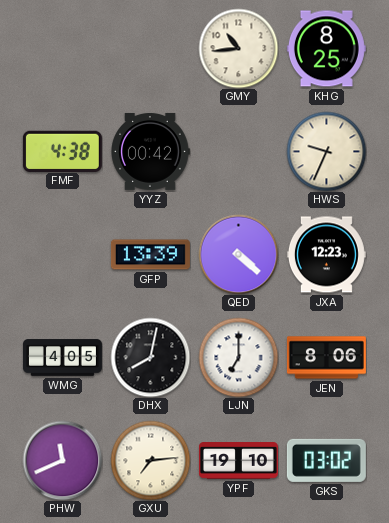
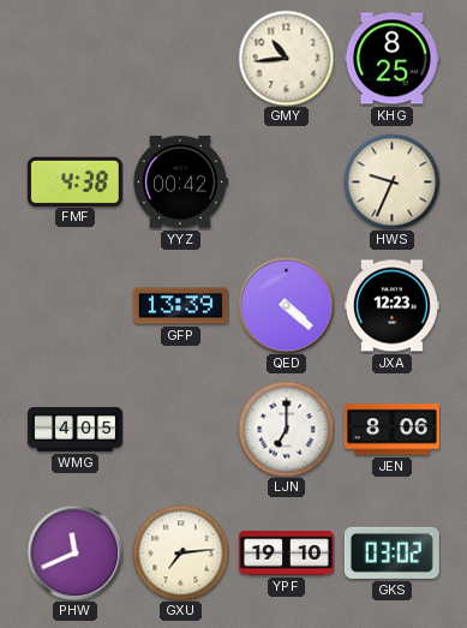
DHX: 8:02 -> none
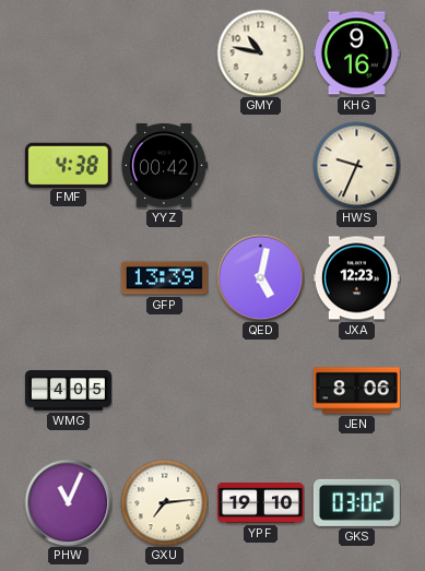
GMY: 10:44 -> 10:47
KHG: 8:25 -> 9:16
QED: 4:22 -> 5:02
LJN: 7:00 -> none
PHW: 11:41 -> 11:04
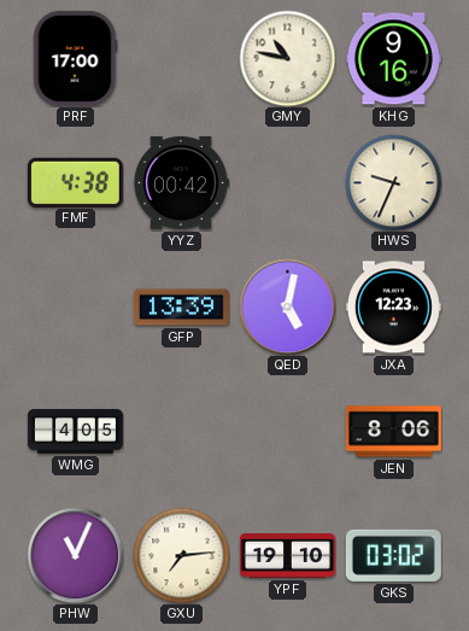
PRF: none -> 17:00
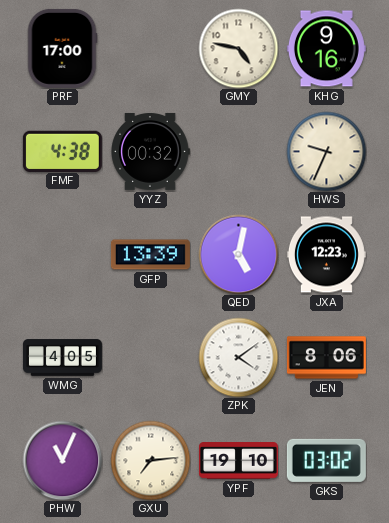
GMY: 10:47 -> 4:47
YYZ: 00:42 -> 00:32
ZPK: none -> 4:09
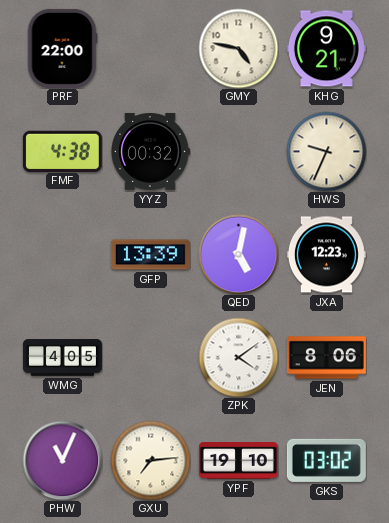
PRF: 17:00 -> 22:00
KHG: 9:16 -> 9:21
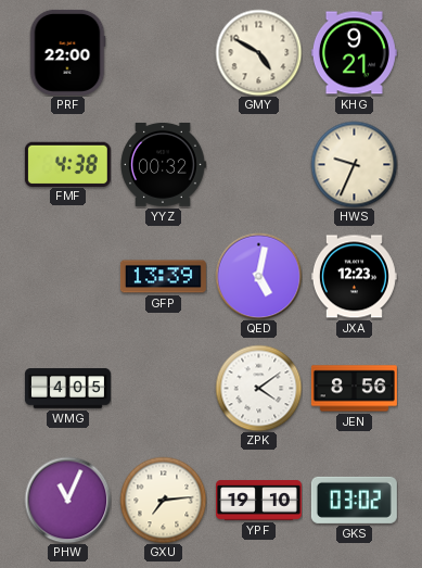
GMY: 4:47 -> 4:50
JEN: 8:06 -> 8:56
